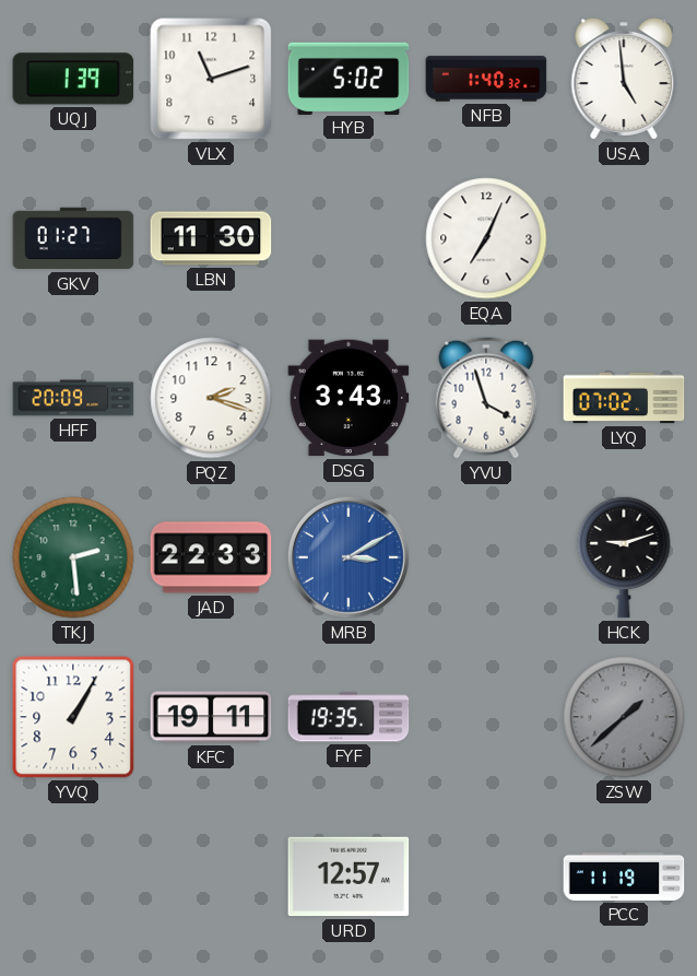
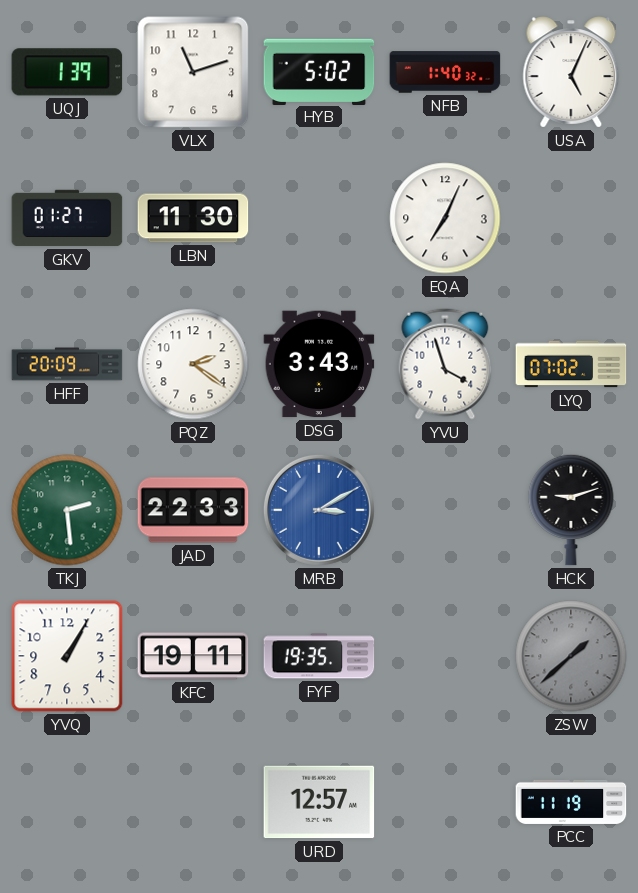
USA: 4:59 -> 5:04
PQZ: 2:18 -> 2:21
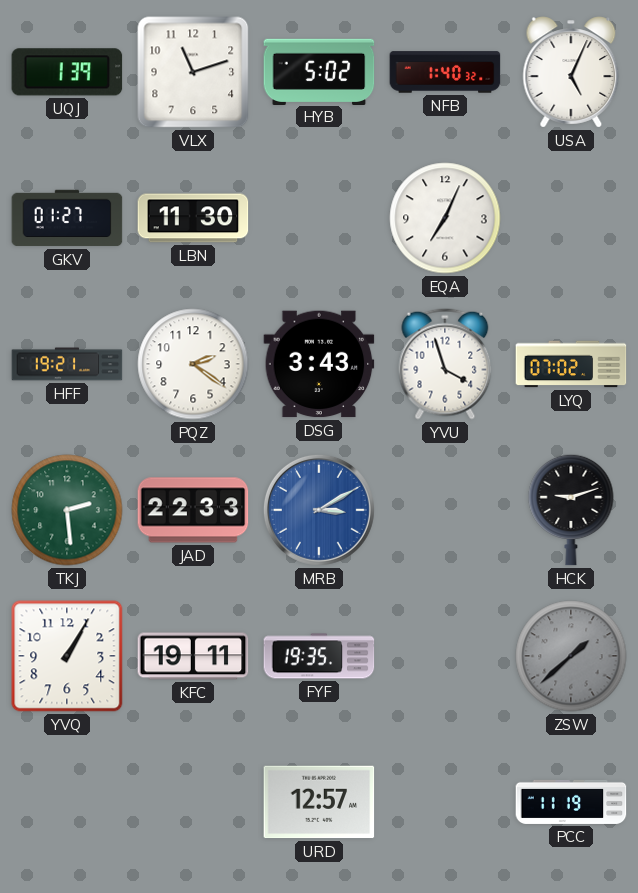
HFF: 20:09 -> 19:21
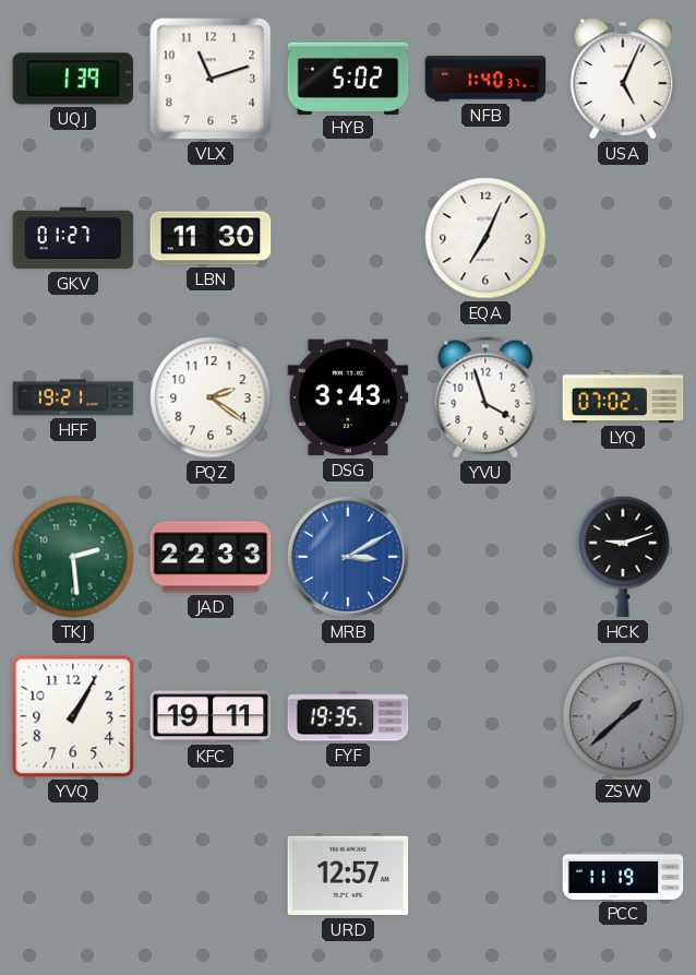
NFB: 1:40:32 -> 1:40:37
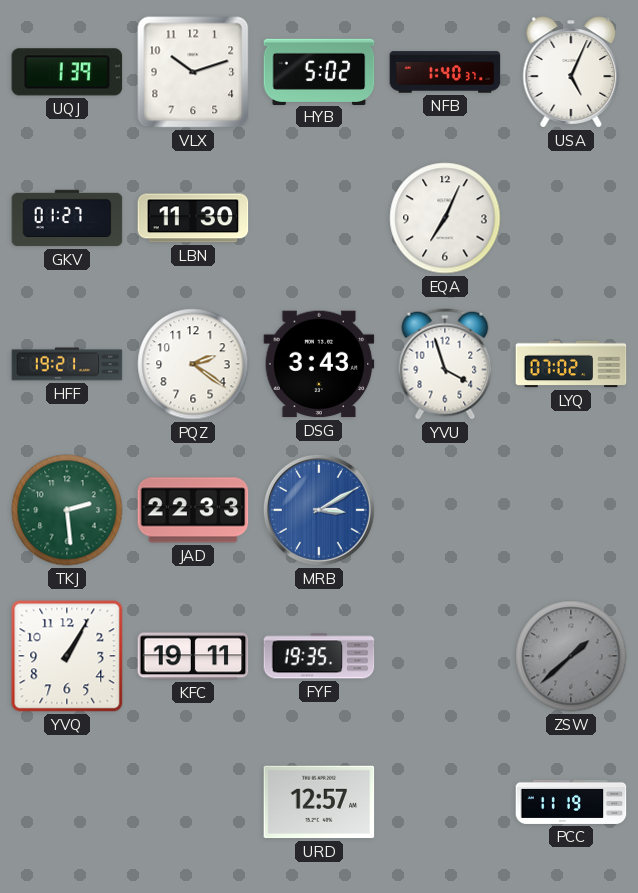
VLX: 11:12 -> 10:12
HCK: 9:12 -> none
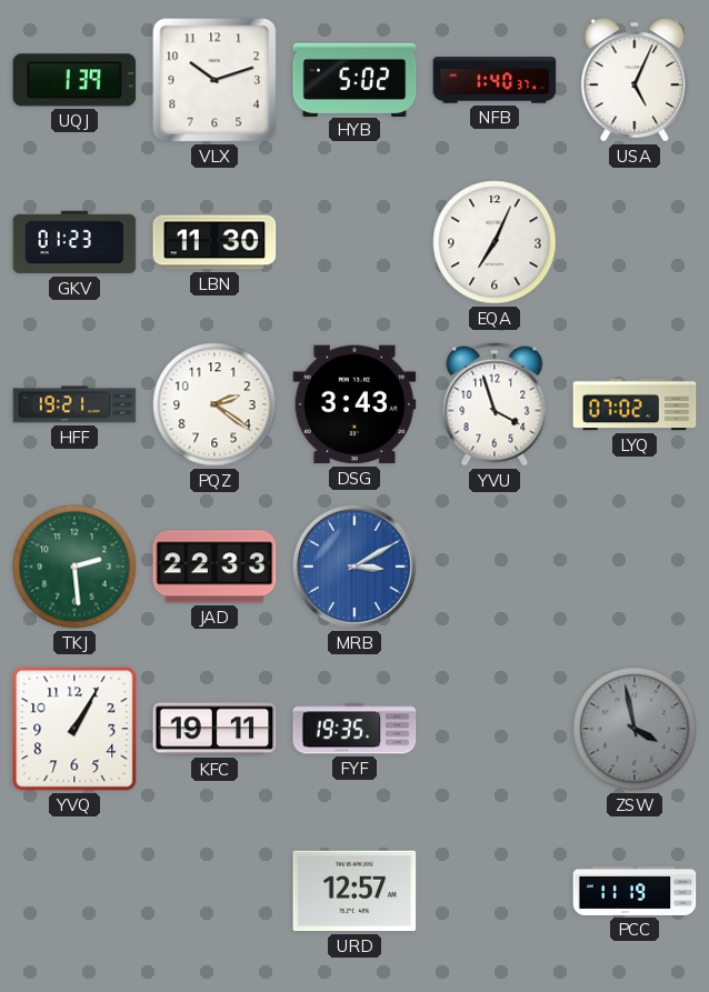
GKV: 01:27 -> 01:23
ZSW: 1:38 -> 3:58
